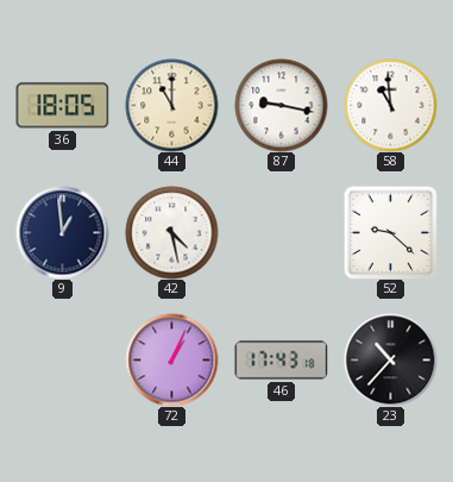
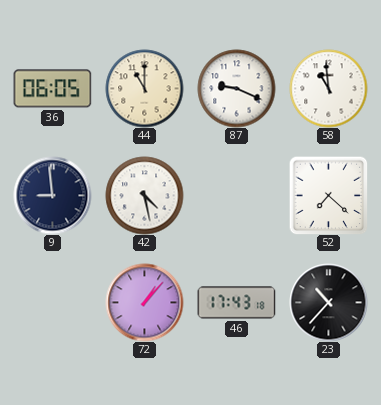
36: 18:05 -> 06:05
87: 9:17 -> 9:19
9: 12:59 -> 8:59
52: 9:22 -> 7:22
72: 1:04 -> 1:07
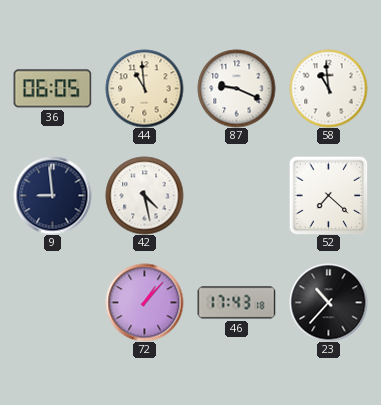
44: 11:00 -> 10:59
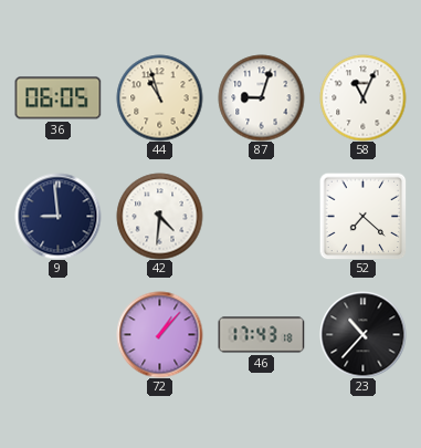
44: 10:59 -> 10:57
87: 9:19 -> 9:03
58: 10:59 -> 11:04
42: 4:28 -> 4:31
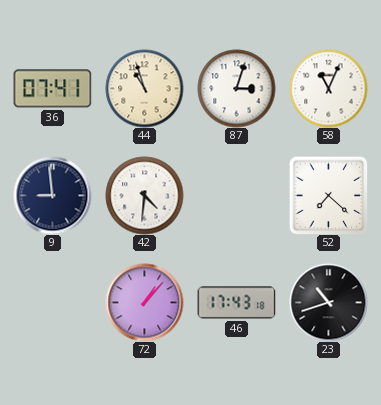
36: 06:05 -> 07:41
87: 9:03 -> 3:03
23: 10:37 -> 10:42
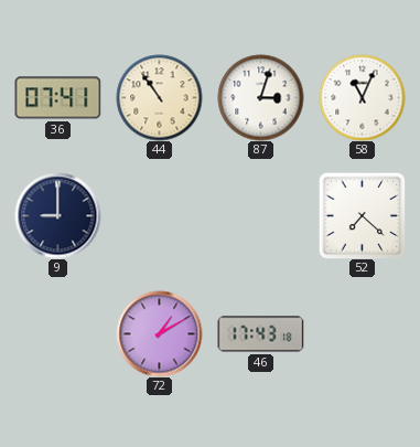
44: 10:57 -> 10:54
9: 8:59 -> 9:00
42: 4:31 -> none
72: 1:07 -> 1:10
23: 10:42 -> none
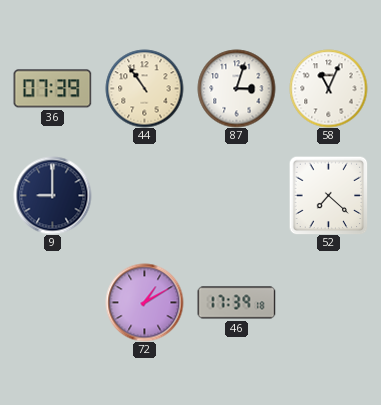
36: 07:41 -> 07:39
46: 17:43 -> 17:39
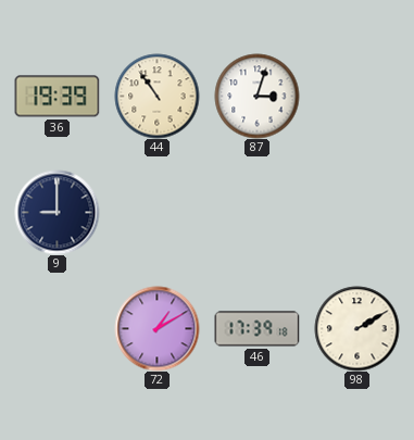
36: 07:39 -> 19:39
58: 11:04 -> none
52: 7:22 -> none
98: none -> 2:10
